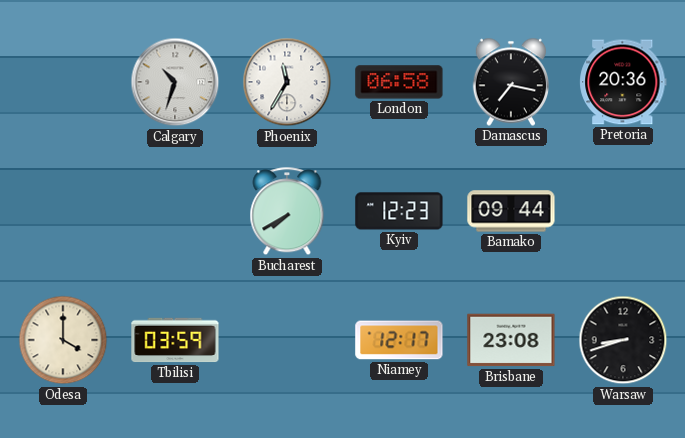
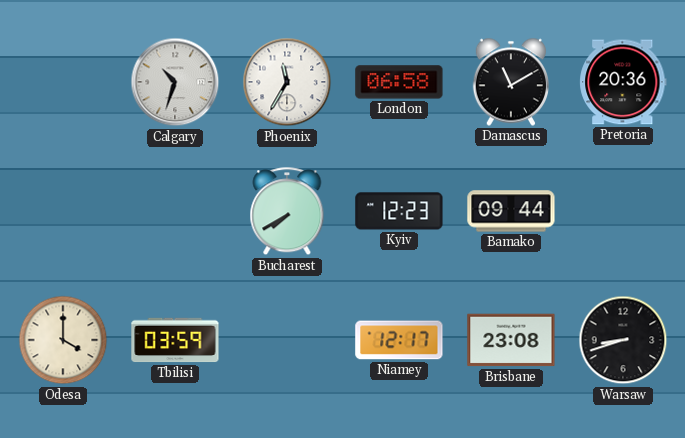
Damascus: 7:17 -> 11:10
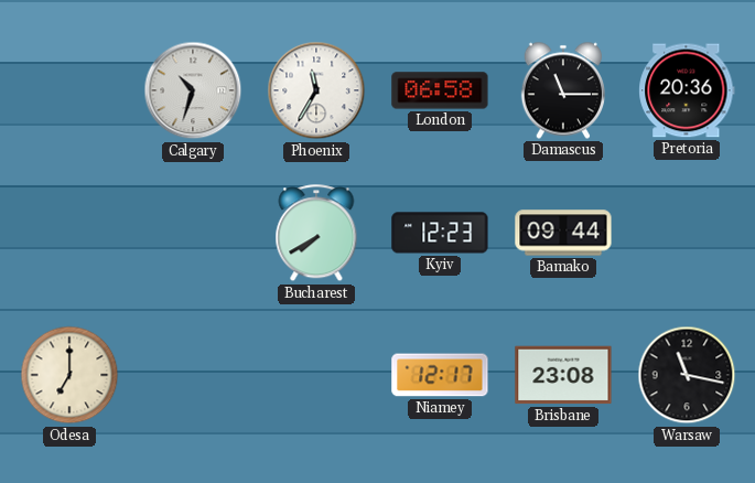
Damascus: 11:10 -> 11:15
Odesa: 4:00 -> 7:00
Tbilisi: 03:59 -> none
Warsaw: 8:42 -> 11:17
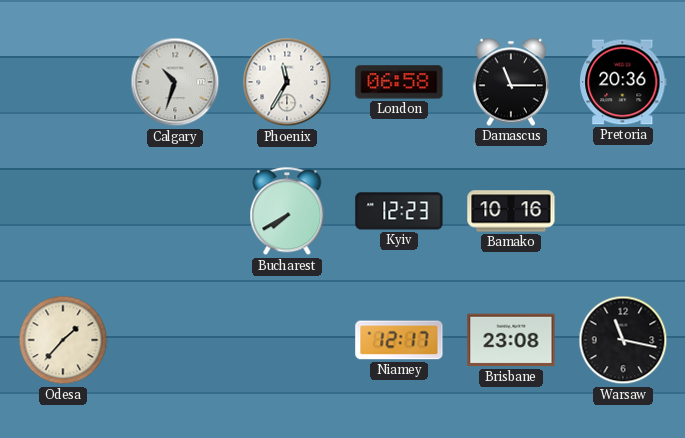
Bamako: 09:44 -> 10:16
Odesa: 7:00 -> 1:37
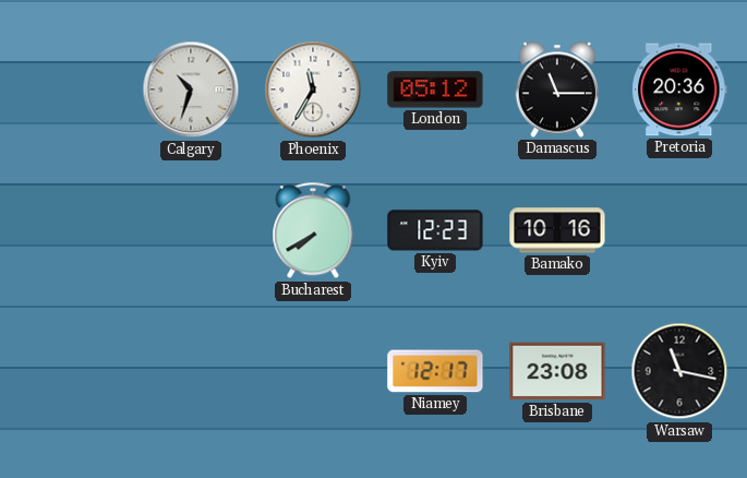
London: 06:58 -> 05:12
Odesa: 1:37 -> none
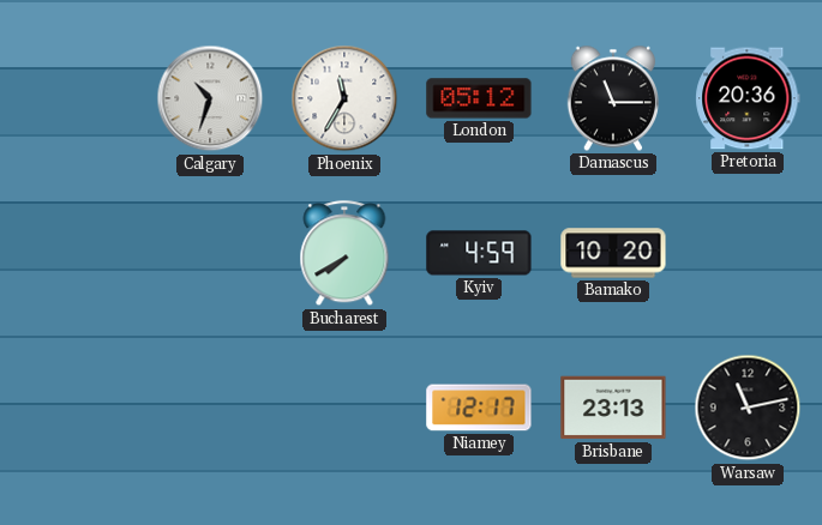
Kyiv: 12:23 -> 4:59
Bamako: 10:16 -> 10:20
Brisbane: 23:08 -> 23:13
Warsaw: 11:17 -> 11:13
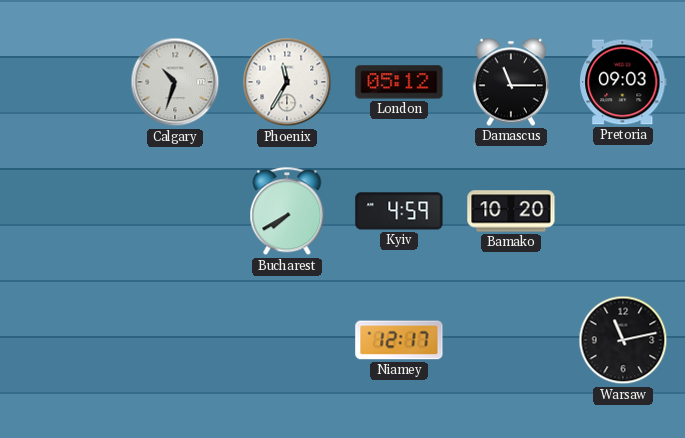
Pretoria: 20:36 -> 09:03
Brisbane: 23:13 -> none
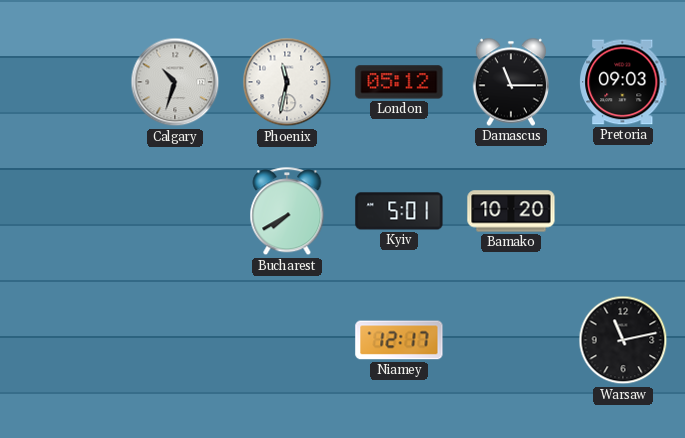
Phoenix: 11:35 -> 11:32
Kyiv: 4:59 -> 5:01
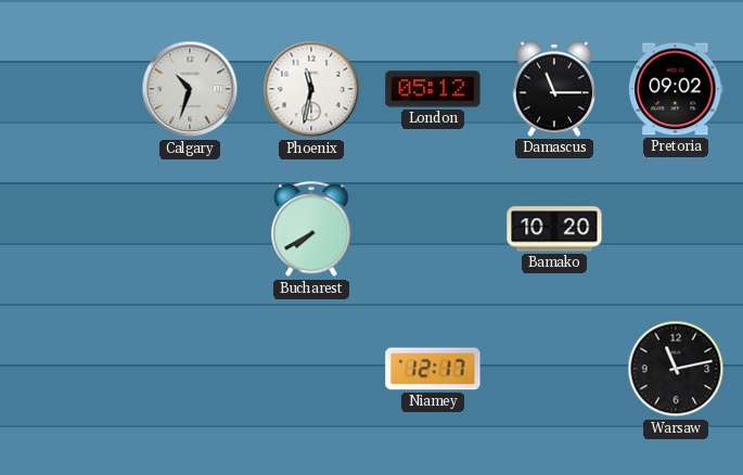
Pretoria: 09:03 -> 09:02
Kyiv: 5:01 -> none
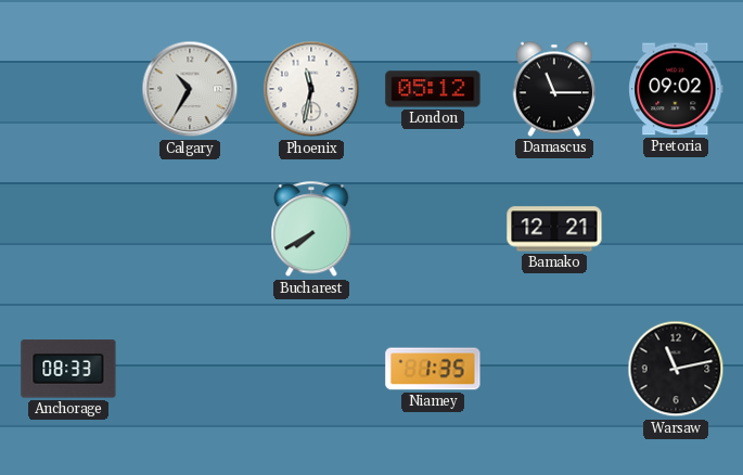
Calgary: 10:33 -> 10:35
Bamako: 10:20 -> 12:21
Anchorage: none -> 08:33
Niamey: 12:17 -> 1:35
